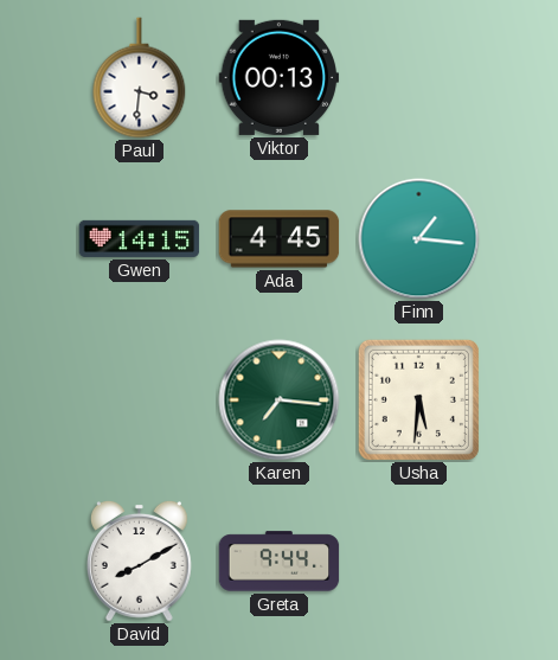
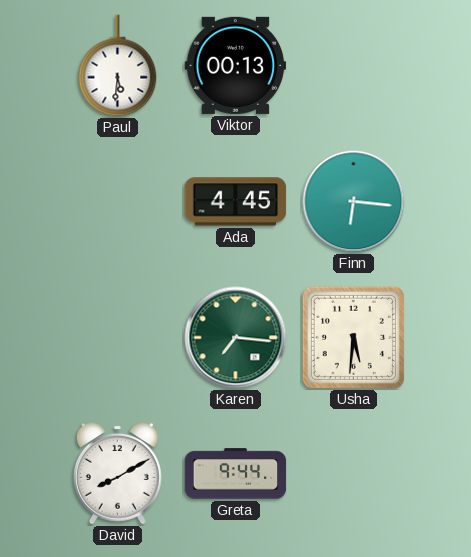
Paul: 3:31 -> 5:31
Gwen: 14:15 -> none
Finn: 1:16 -> 6:16
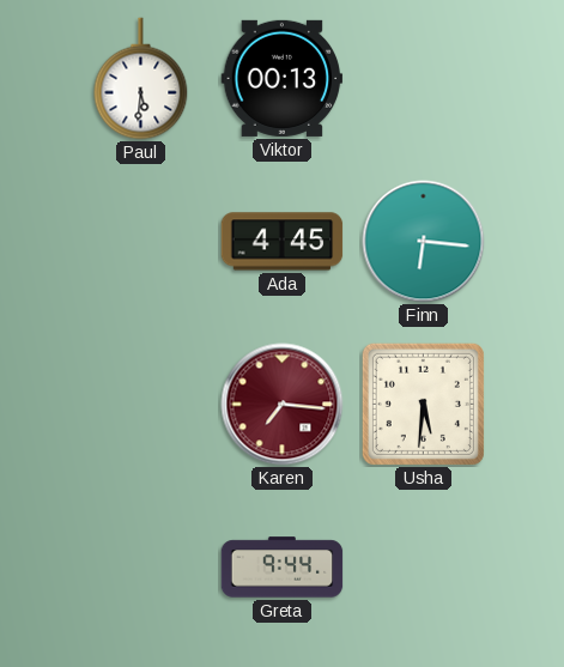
Karen dial: green -> burgundy
David: 8:10 -> none
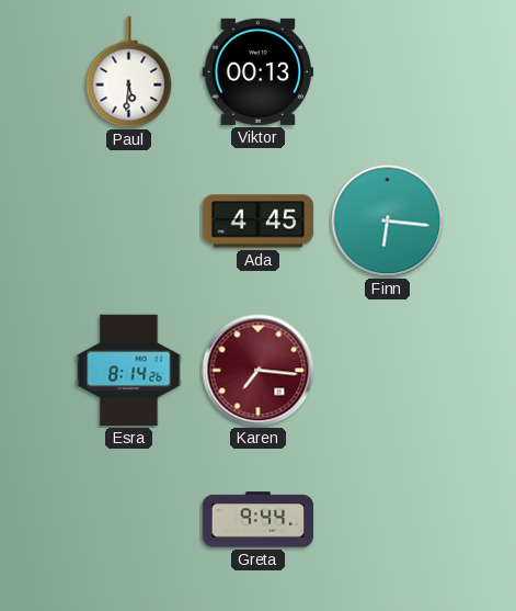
Esra: none -> 8:14
Usha: 5:31 -> none
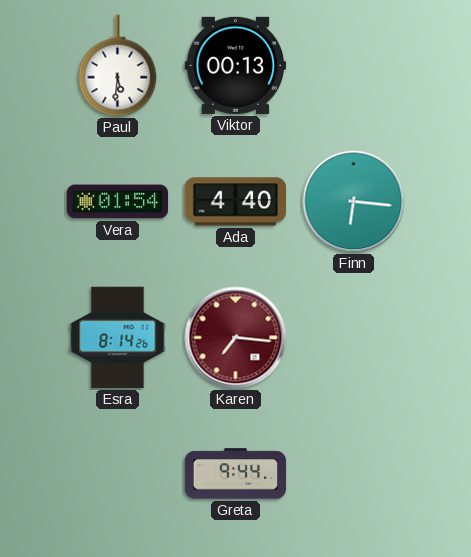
Vera: none -> 01:54
Ada: 4:45 -> 4:40
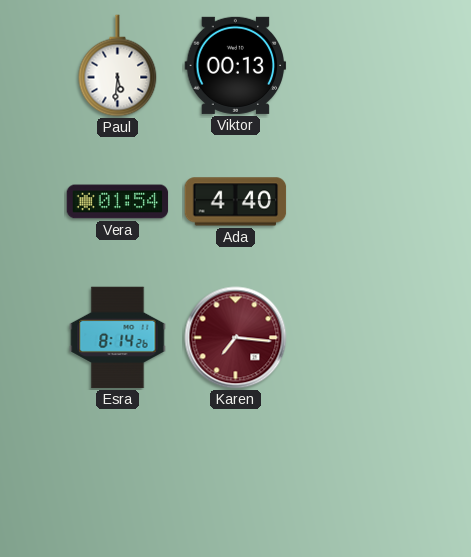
Finn: 6:16 -> none
Greta: 9:44 -> none
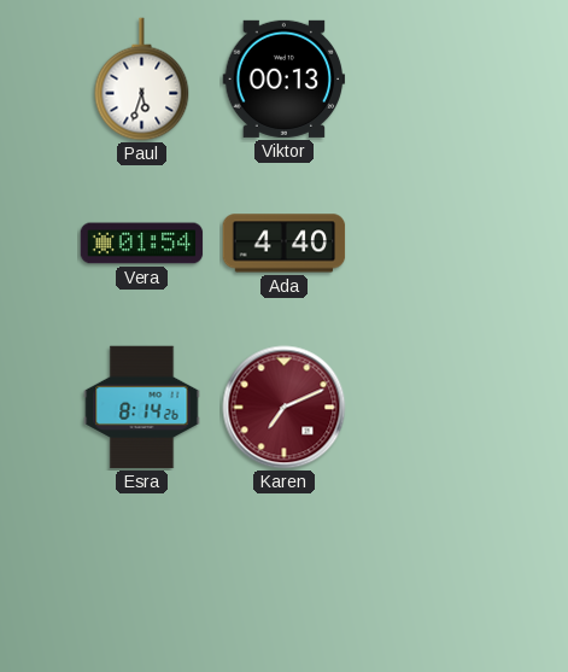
Paul: 5:31 -> 5:33
Karen: 7:16 -> 7:11
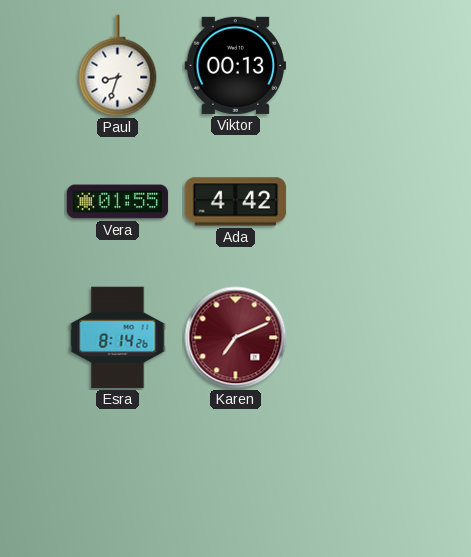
Paul: 5:33 -> 8:33
Vera: 01:54 -> 01:55
Ada: 4:40 -> 4:42
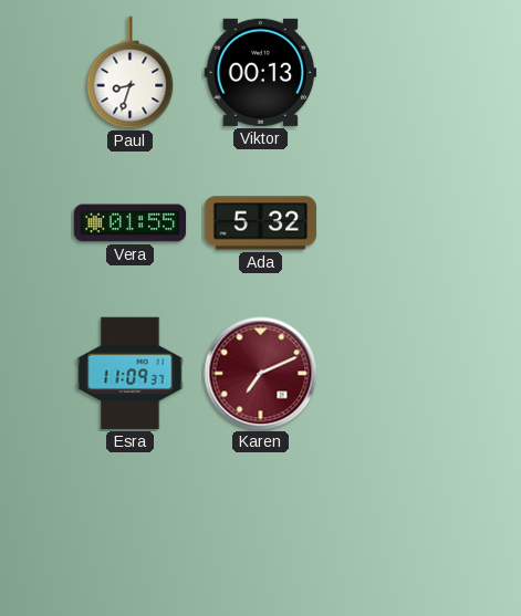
Ada: 4:42 -> 5:32
Esra: 8:14 -> 11:09
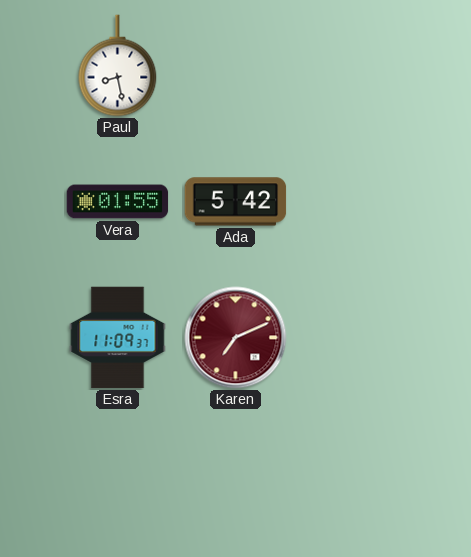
Paul: 8:33 -> 8:28
Viktor: 00:13 -> none
Ada: 5:32 -> 5:42
